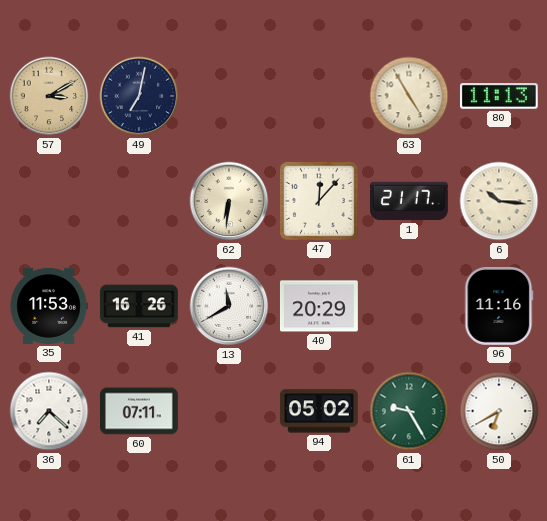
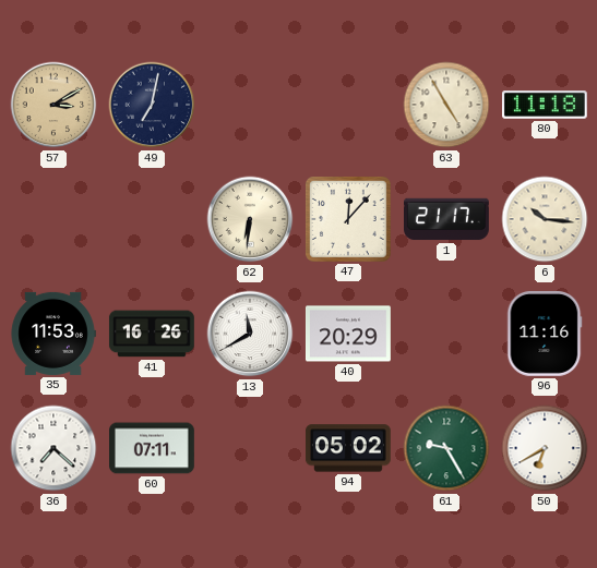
80: 11:13 -> 11:18
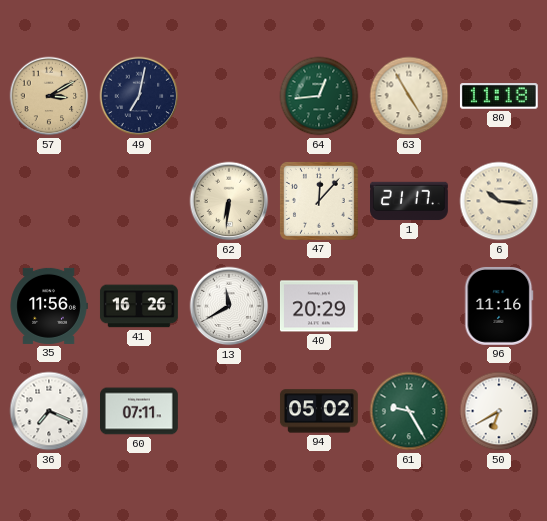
64: none -> 12:44
35: 11:53 -> 11:56
36: 7:22 -> 7:19
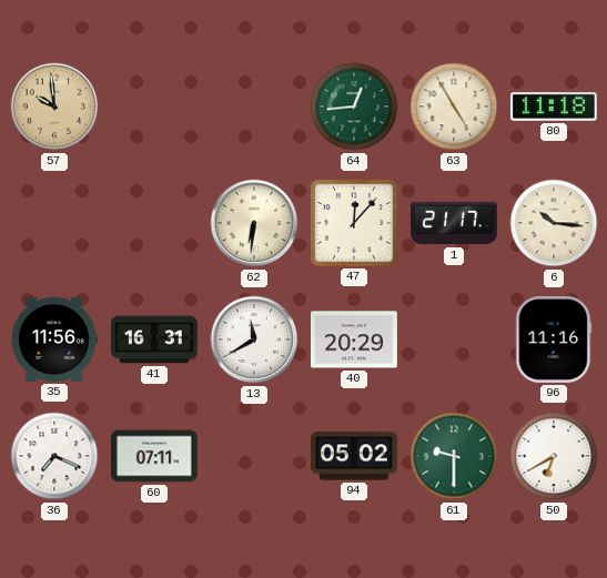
57: 3:10 -> 9:59
49: 7:02 -> none
41: 16:26 -> 16:31
61: 9:25 -> 9:30
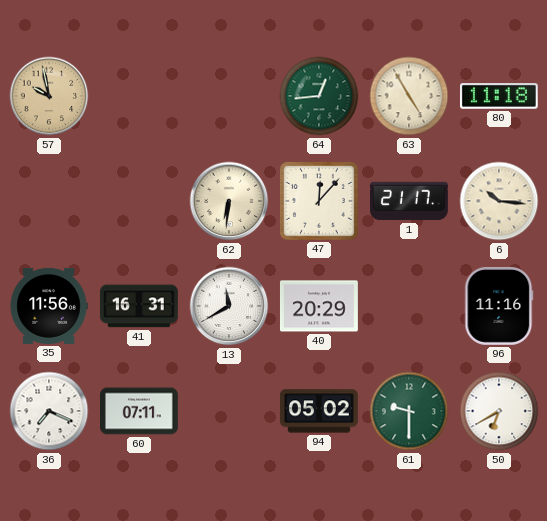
57: 9:59 -> 9:58
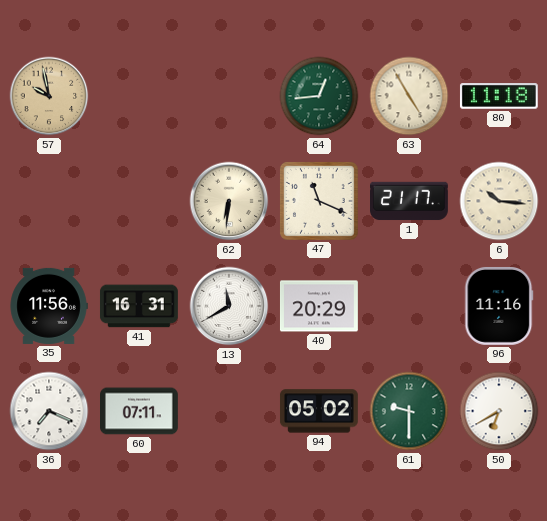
47: 12:07 -> 11:19
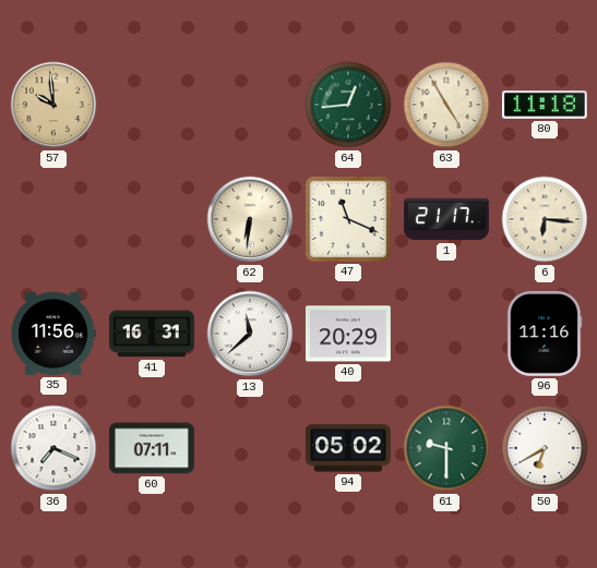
57: 9:58 -> 9:59
6: 10:16 -> 6:16
13: 11:40 -> 11:38
